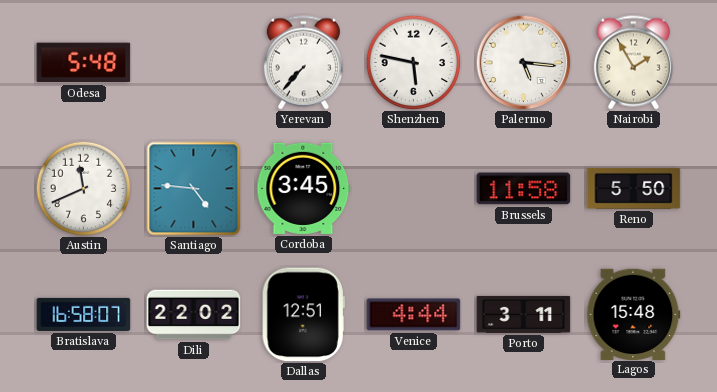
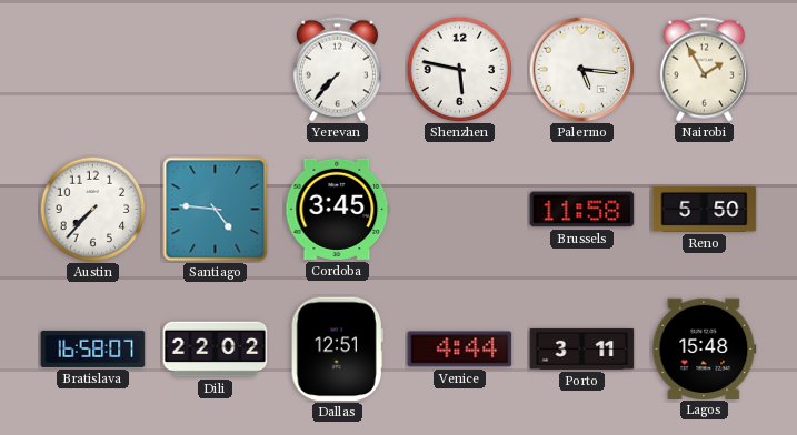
Odesa: 5:48 -> none
Austin: 11:41 -> 7:37
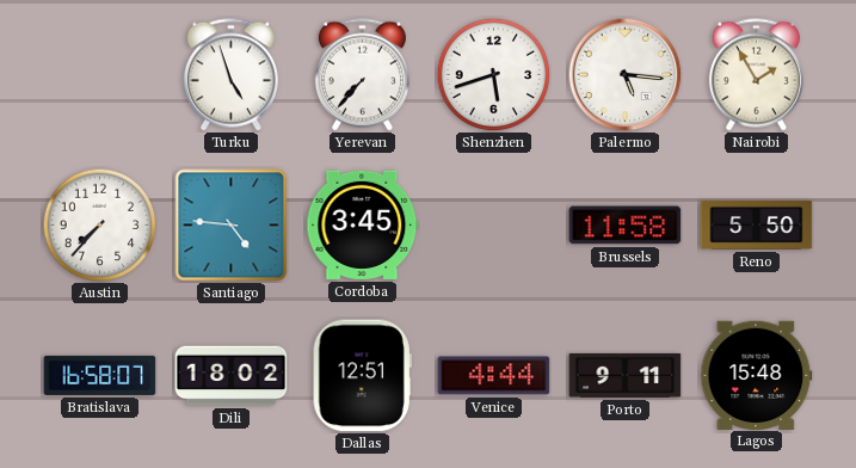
Turku: none -> 4:57
Shenzhen: 5:47 -> 5:42
Dili: 22:02 -> 18:02
Porto: 3:11 -> 9:11
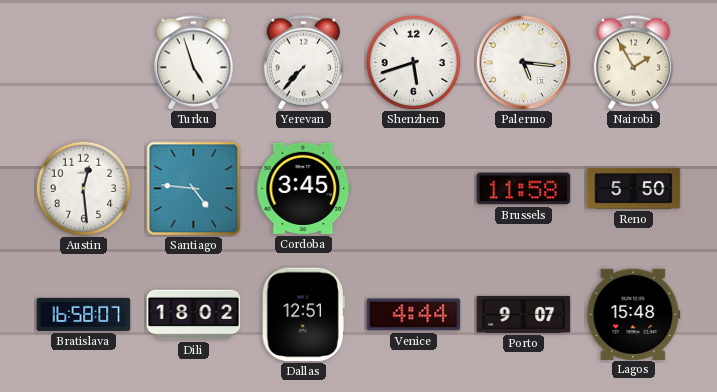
Austin: 7:37 -> 12:29
Porto: 9:11 -> 9:07
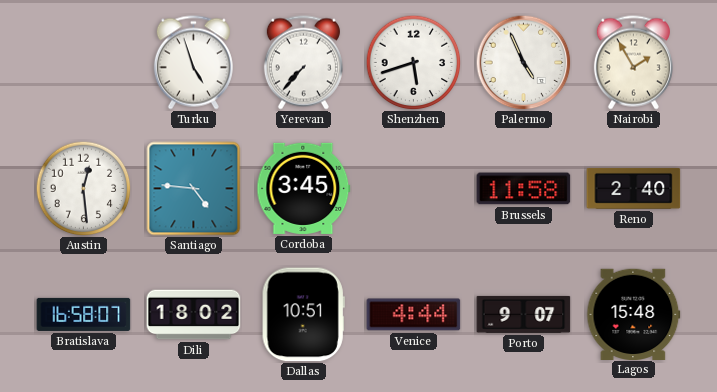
Palermo: 5:16 -> 4:56
Reno: 5:50 -> 2:40
Dallas: 12:51 -> 10:51
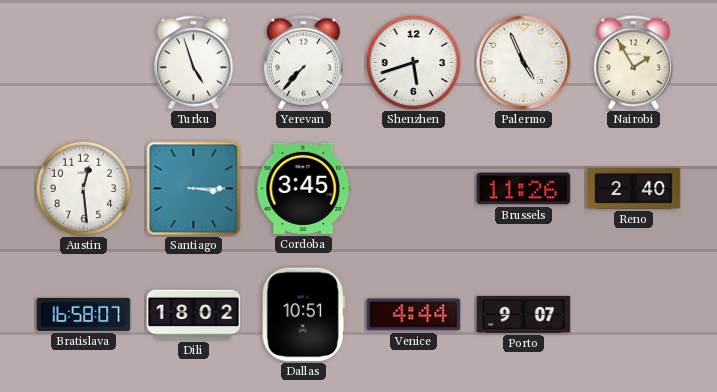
Santiago: 4:46 -> 3:15
Brussels: 11:58 -> 11:26
Lagos: 15:48 -> none
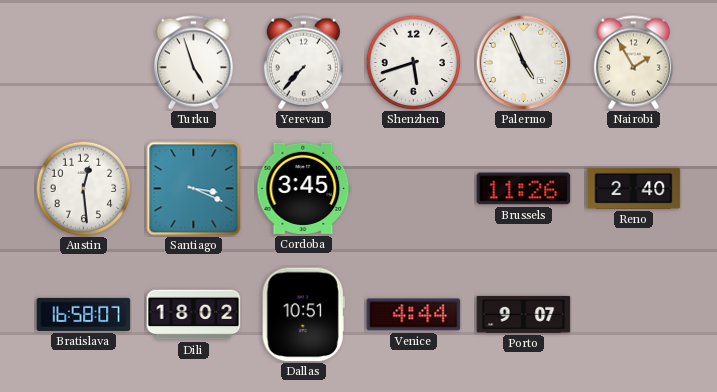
Santiago: 3:15 -> 3:19
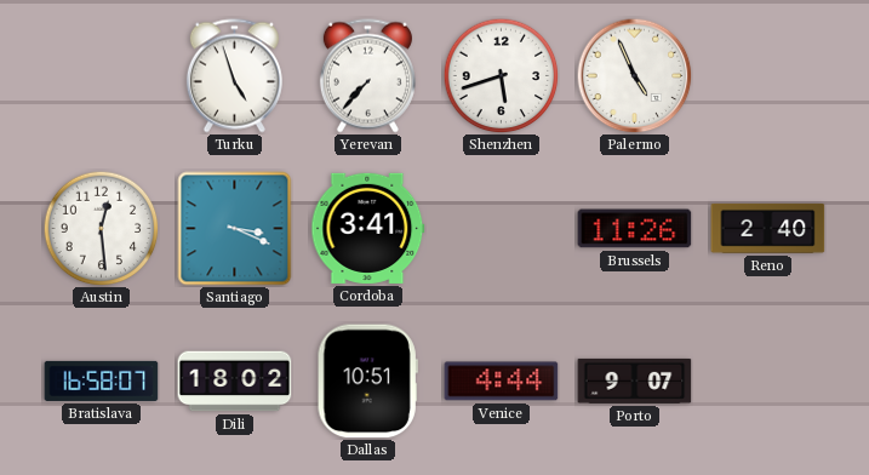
Nairobi: 1:55 -> none
Cordoba: 3:45 -> 3:41
